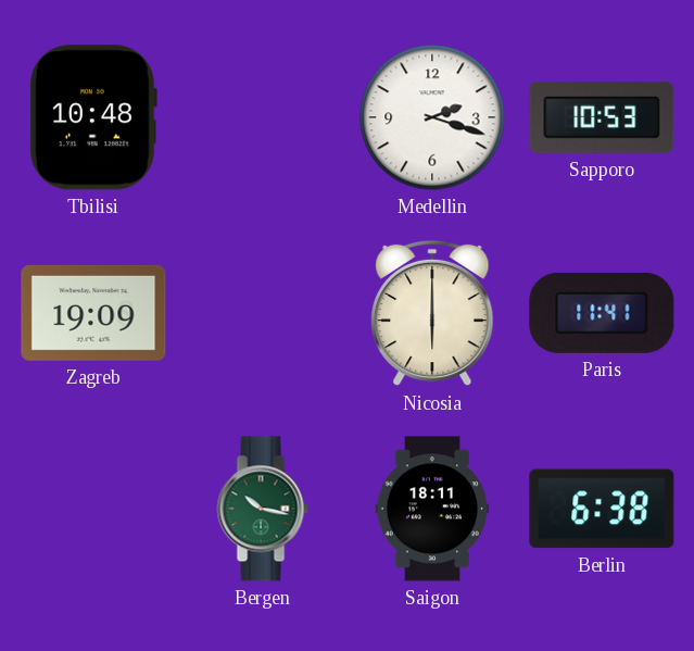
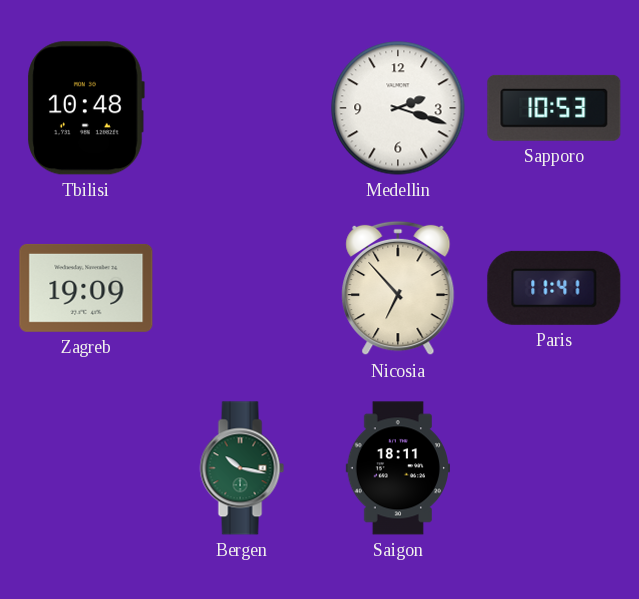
Nicosia: 6:00 -> 6:53
Berlin: 6:38 -> none
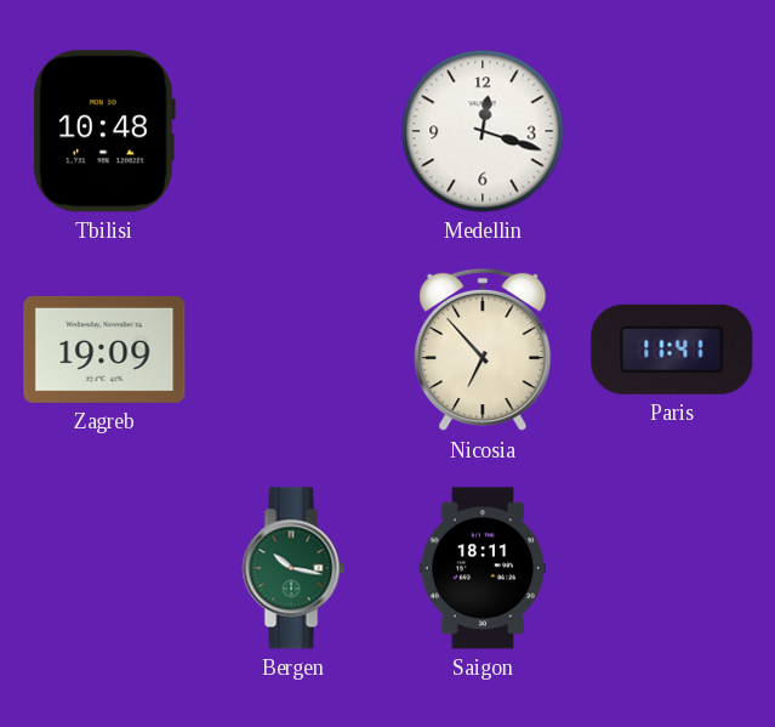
Medellin: 2:18 -> 12:18
Sapporo: 10:53 -> none
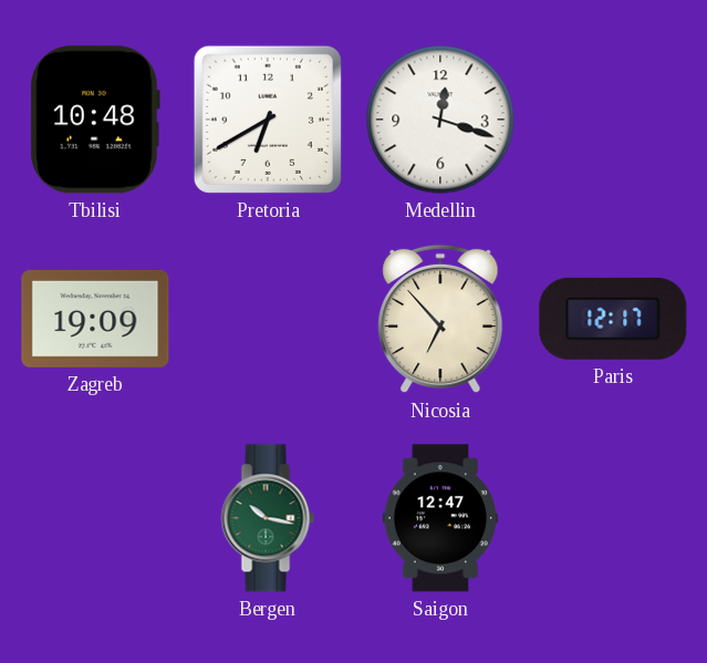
Pretoria: none -> 6:40
Paris: 11:41 -> 12:17
Saigon: 18:11 -> 12:47
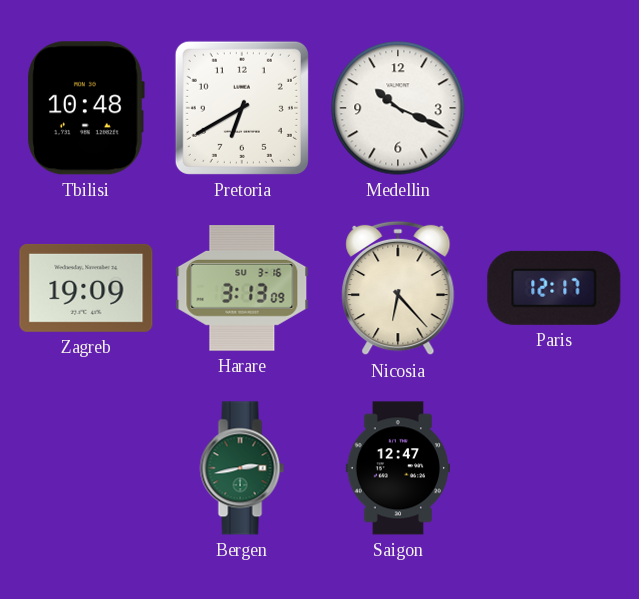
Medellin: 12:18 -> 10:19
Harare: none -> 3:13
Nicosia: 6:53 -> 6:23
Bergen: 10:17 -> 2:43
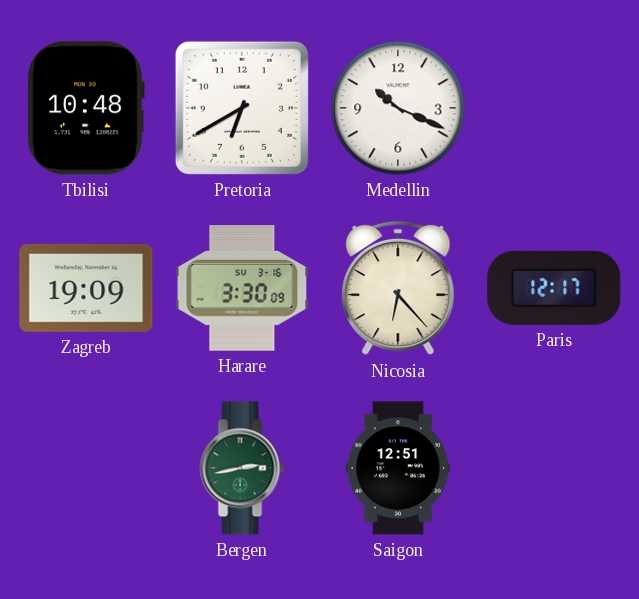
Harare: 3:13 -> 3:30
Saigon: 12:47 -> 12:51
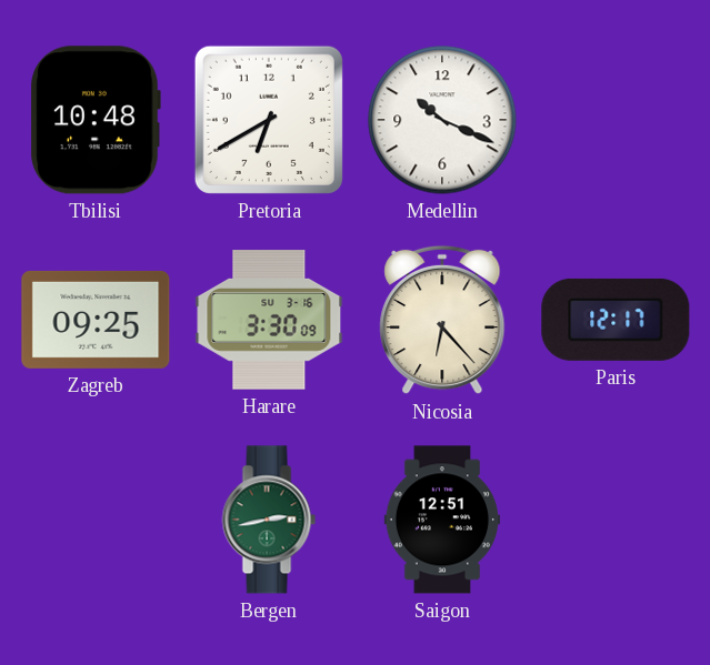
Zagreb: 19:09 -> 09:25
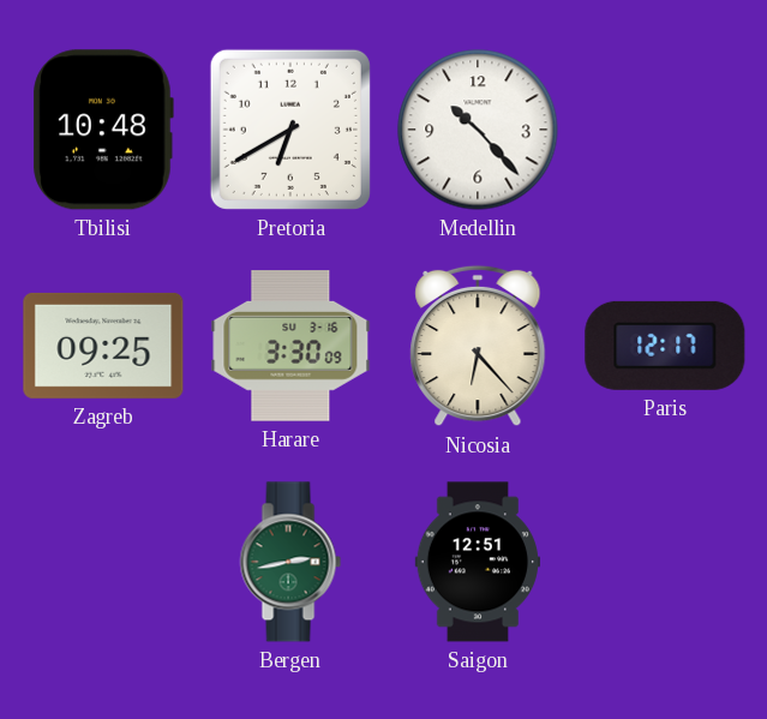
Medellin: 10:19 -> 10:23
